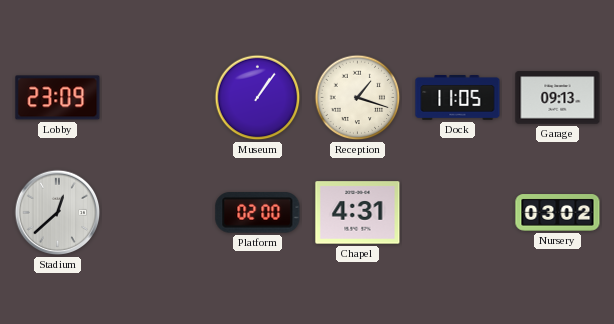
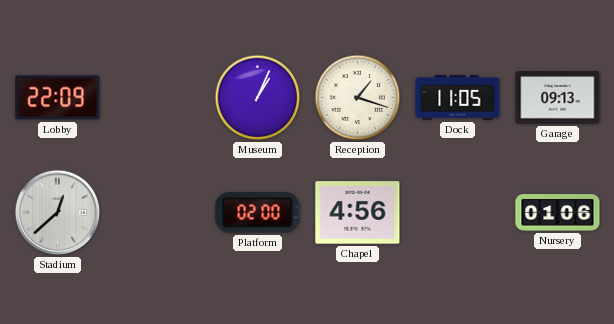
Lobby: 23:09 -> 22:09
Museum: 1:06 -> 1:04
Chapel: 4:31 -> 4:56
Nursery: 03:02 -> 01:06
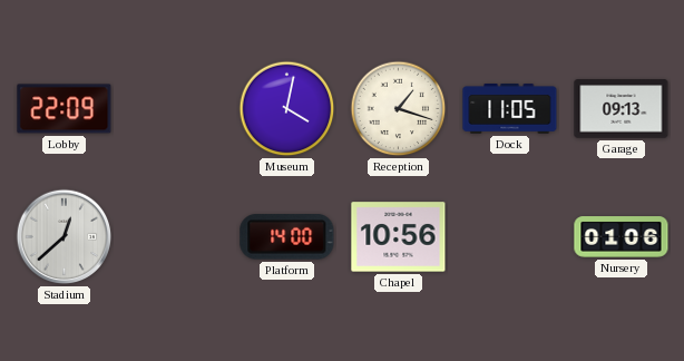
Museum: 1:04 -> 4:02
Platform: 02:00 -> 14:00
Chapel: 4:56 -> 10:56
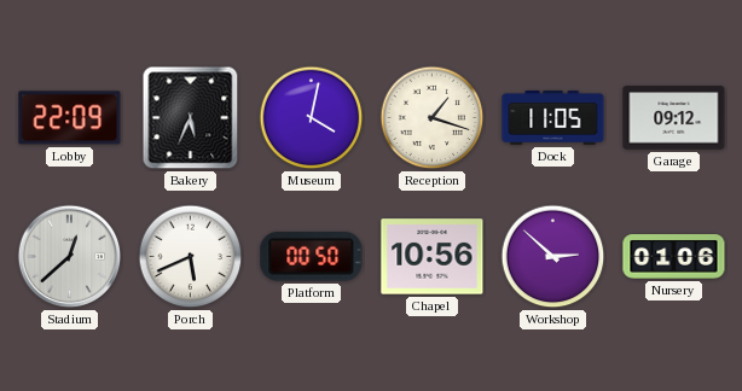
Bakery: none -> 5:34
Garage: 09:13 -> 09:12
Porch: none -> 5:41
Platform: 14:00 -> 00:50
Workshop: none -> 2:52
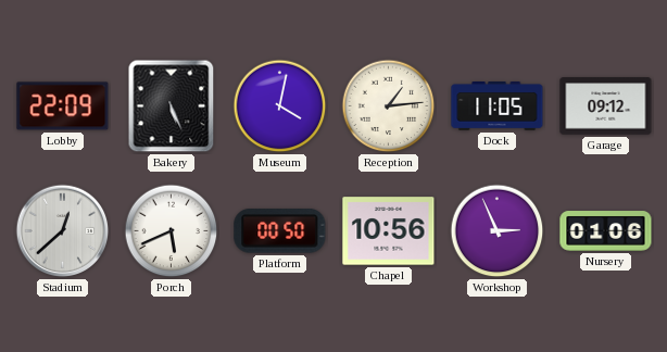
Bakery: 5:34 -> 5:26
Reception: 1:18 -> 1:14
Workshop: 2:52 -> 2:56
